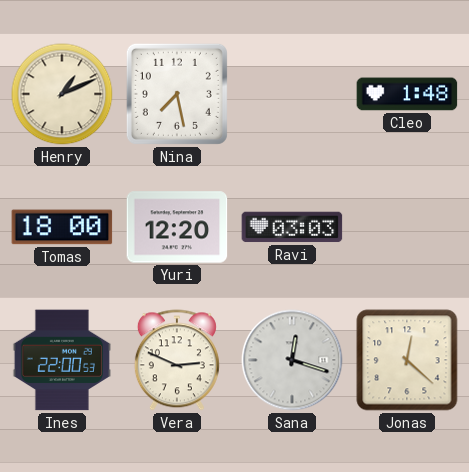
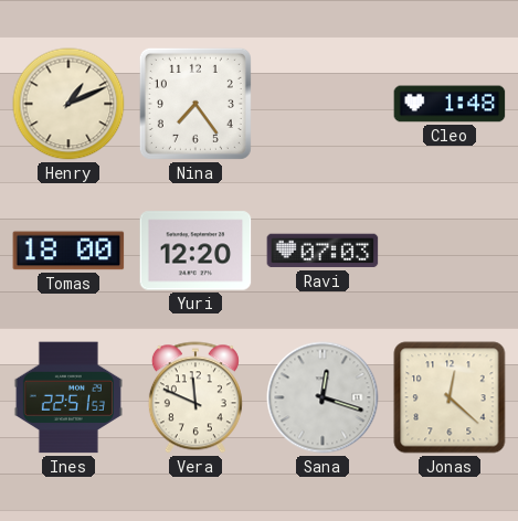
Nina: 7:28 -> 7:24
Ravi: 03:03 -> 07:03
Ines: 22:00 -> 22:51
Vera: 2:49 -> 11:49
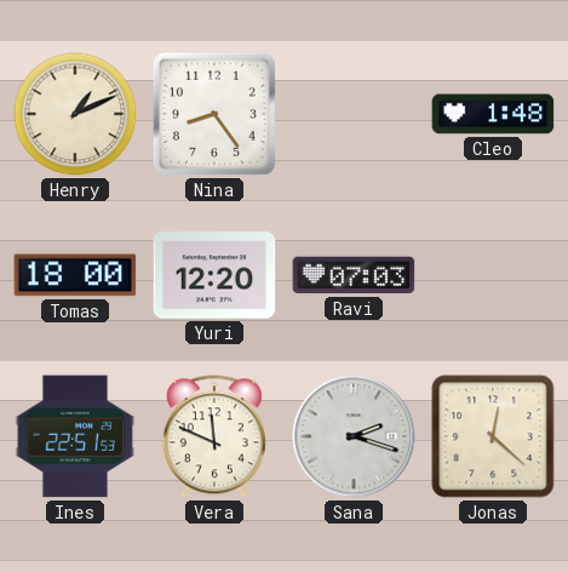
Nina: 7:24 -> 8:24
Sana: 12:18 -> 2:18
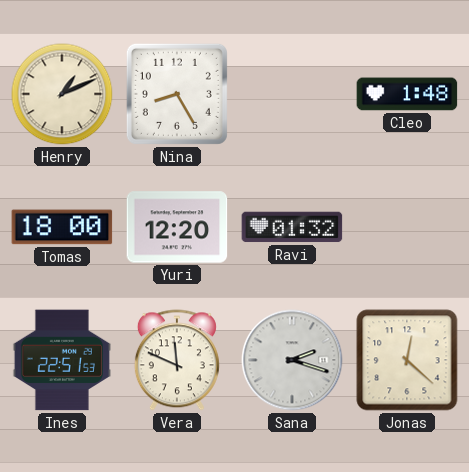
Nina: 8:24 -> 8:25
Ravi: 07:03 -> 01:32
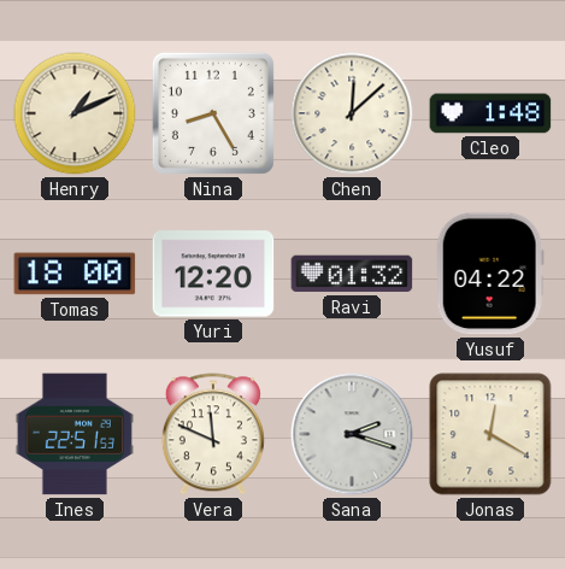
Chen: none -> 12:08
Yusuf: none -> 04:22
Jonas: 12:22 -> 12:20
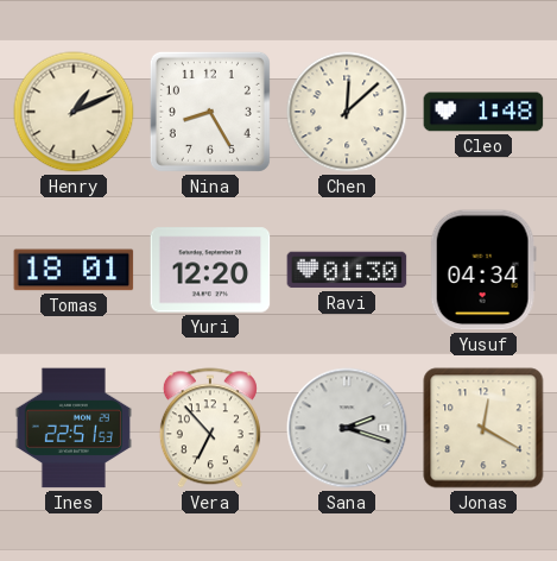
Tomas: 18:00 -> 18:01
Ravi: 01:32 -> 01:30
Yusuf: 04:22 -> 04:34
Vera: 11:49 -> 6:53
